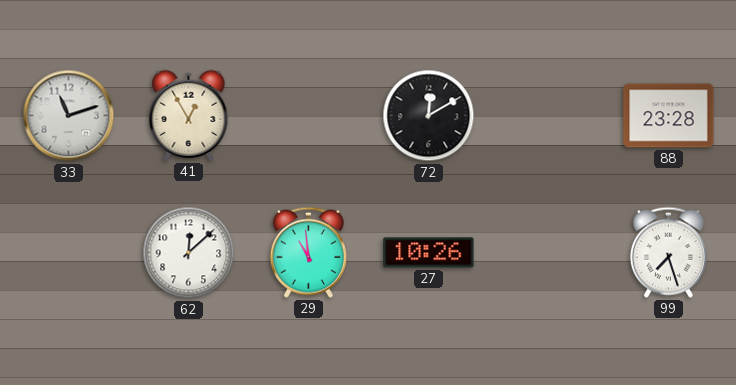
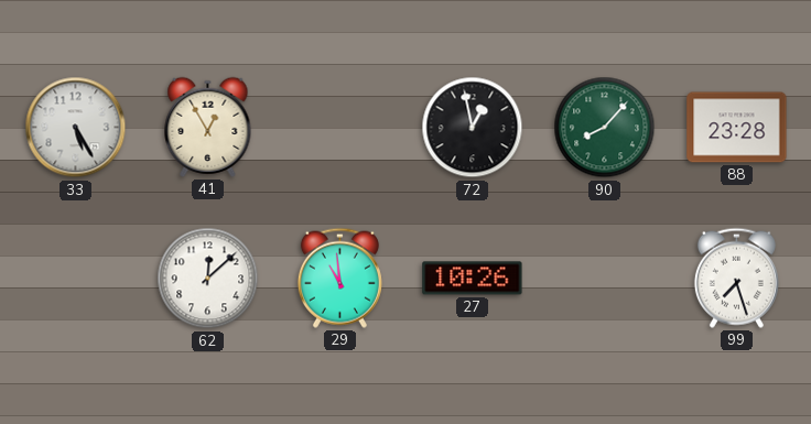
33: 11:12 -> 5:25
72: 12:10 -> 12:58
90: none -> 8:07
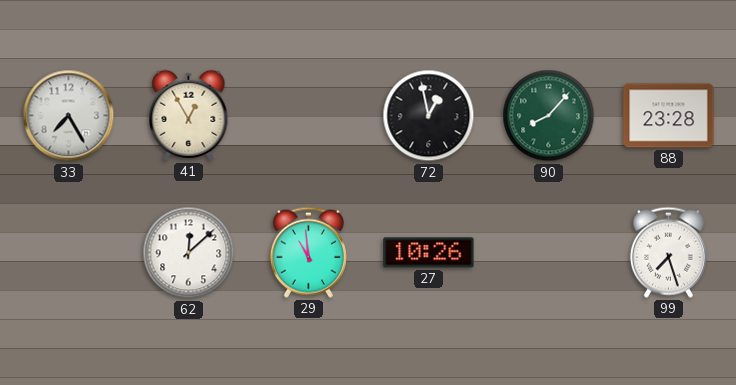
33: 5:25 -> 7:25
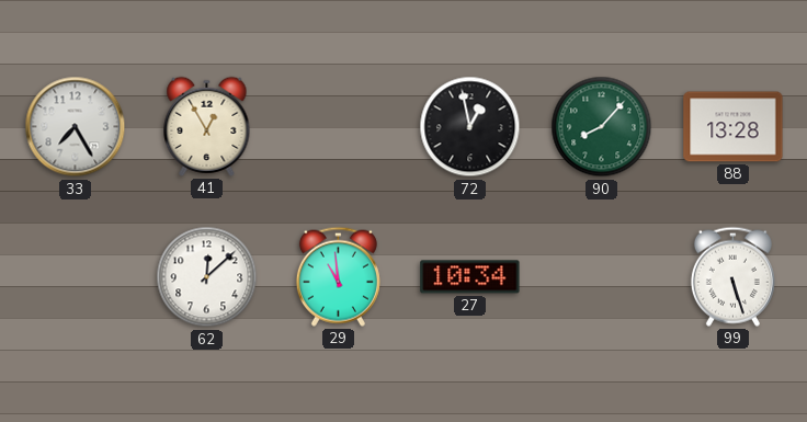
88: 23:28 -> 13:28
27: 10:26 -> 10:34
99: 7:27 -> 5:27
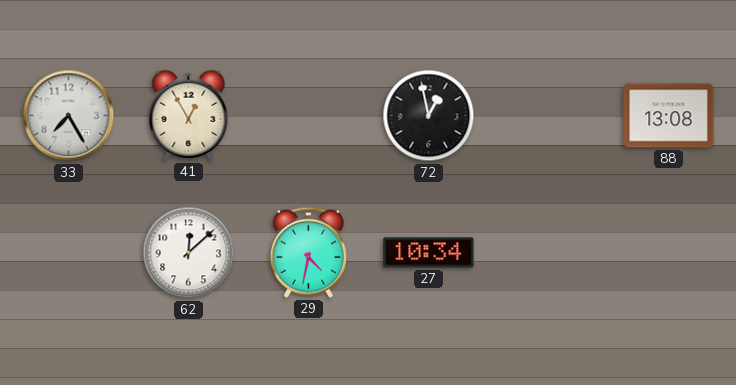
90: 8:07 -> none
88: 13:28 -> 13:08
29: 10:59 -> 4:32
99: 5:27 -> none
